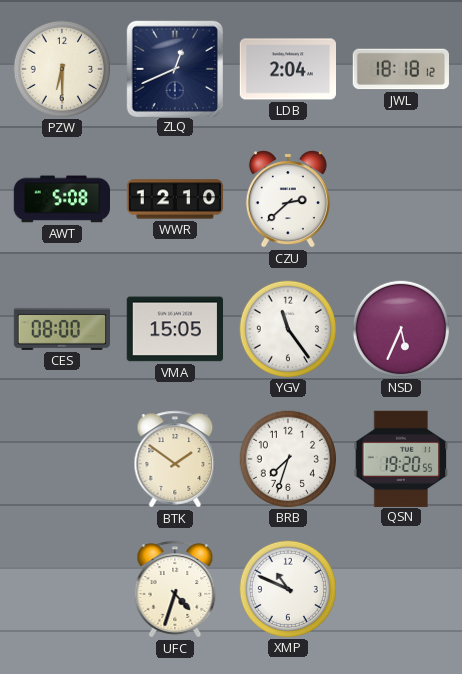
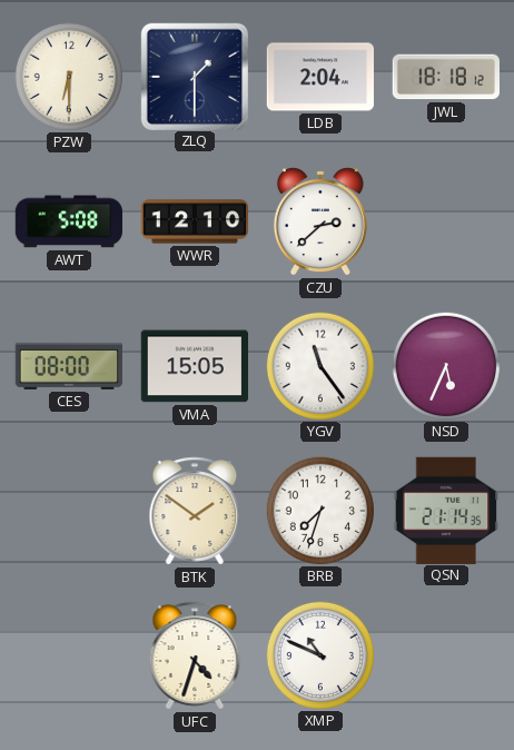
ZLQ: 12:41 -> 1:30
QSN: 19:20 -> 21:14
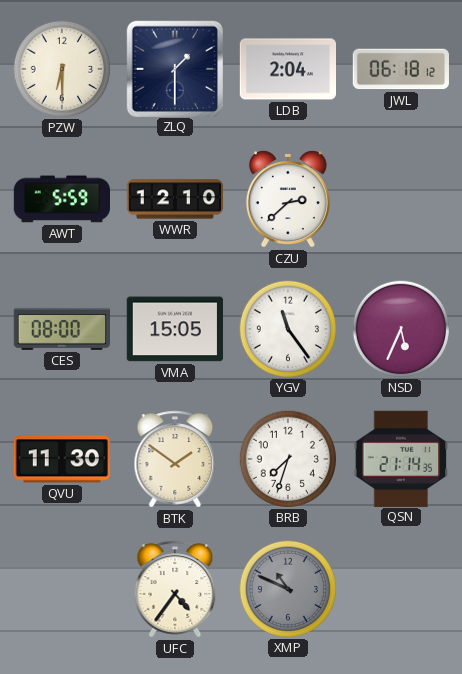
JWL: 18:18 -> 06:18
AWT: 5:08 -> 5:59
QVU: none -> 11:30
UFC: 4:33 -> 4:36
XMP dial: white -> grey
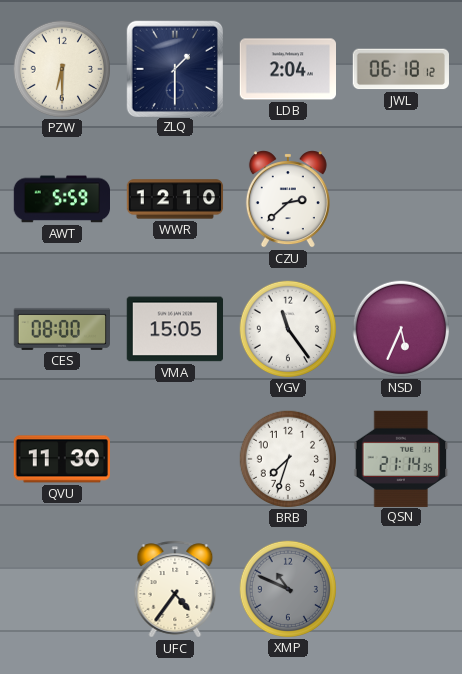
BTK: 1:51 -> none
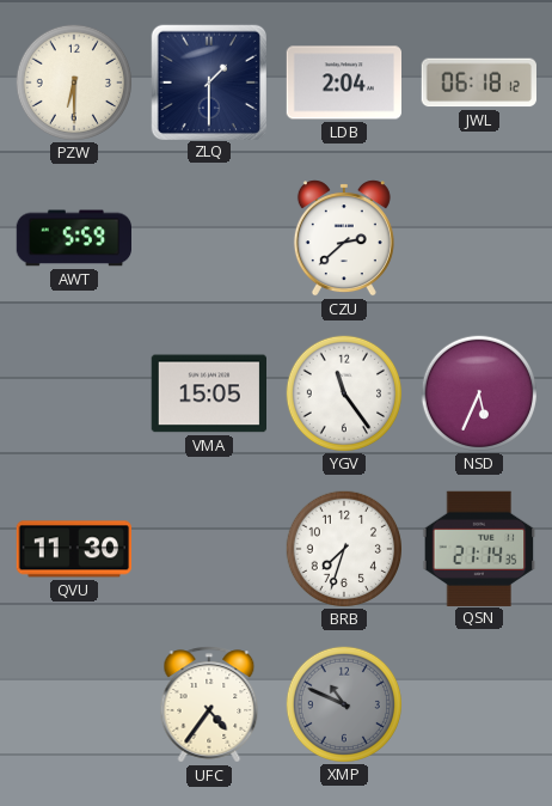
WWR: 12:10 -> none
CES: 08:00 -> none
